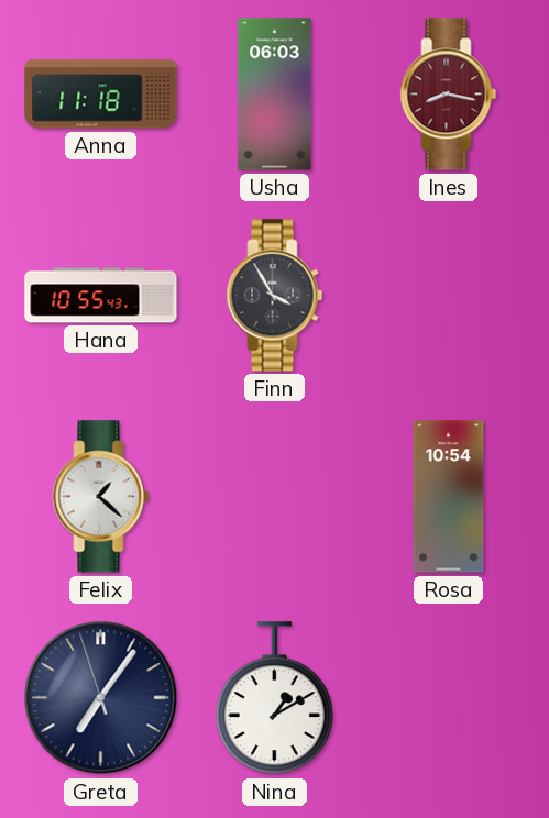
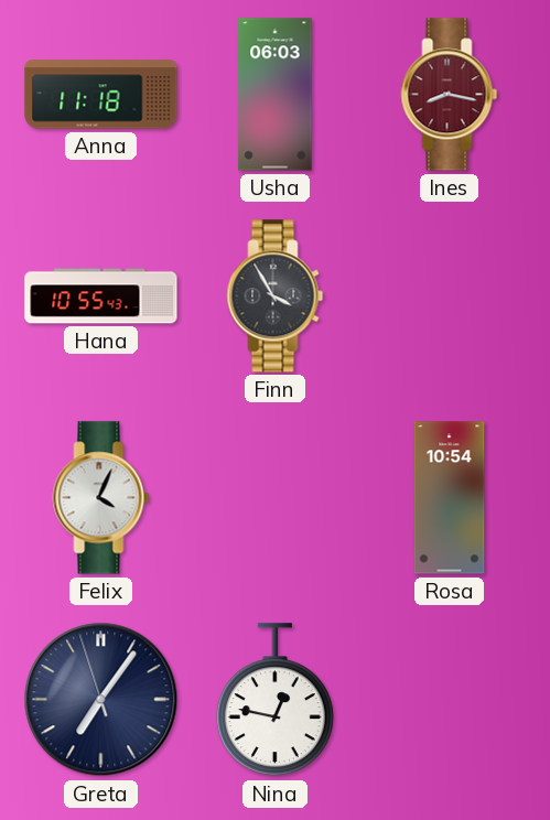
Felix: 1:22 -> 4:04
Nina: 1:10 -> 12:47
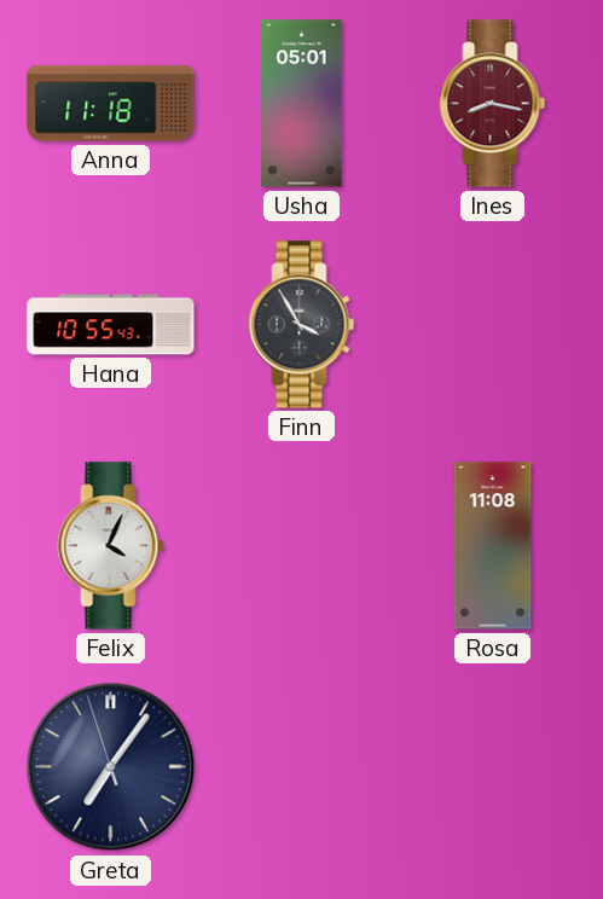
Usha: 06:03 -> 05:01
Rosa: 10:54 -> 11:08
Nina: 12:47 -> none
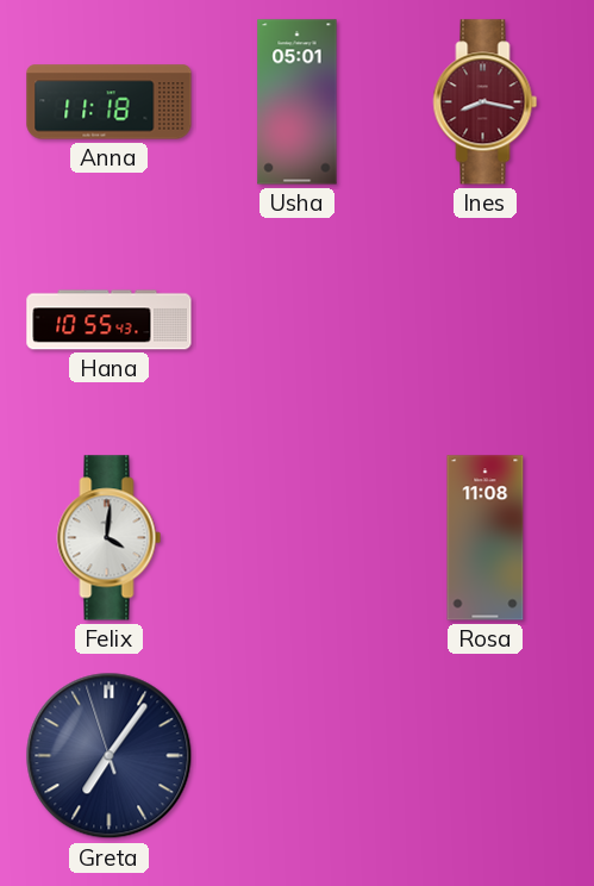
Finn: 3:55 -> none
Felix: 4:04 -> 4:01
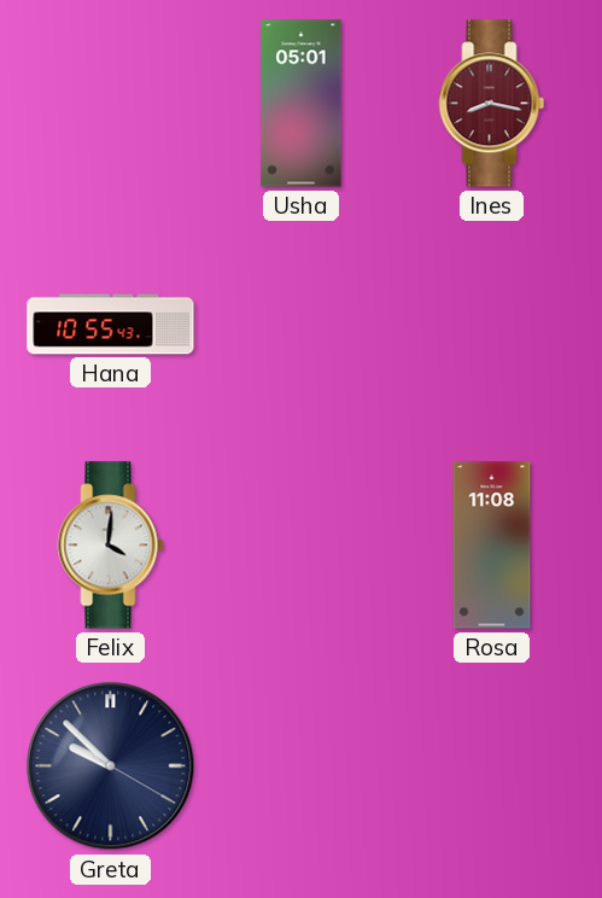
Anna: 11:18 -> none
Greta: 7:05 -> 9:52
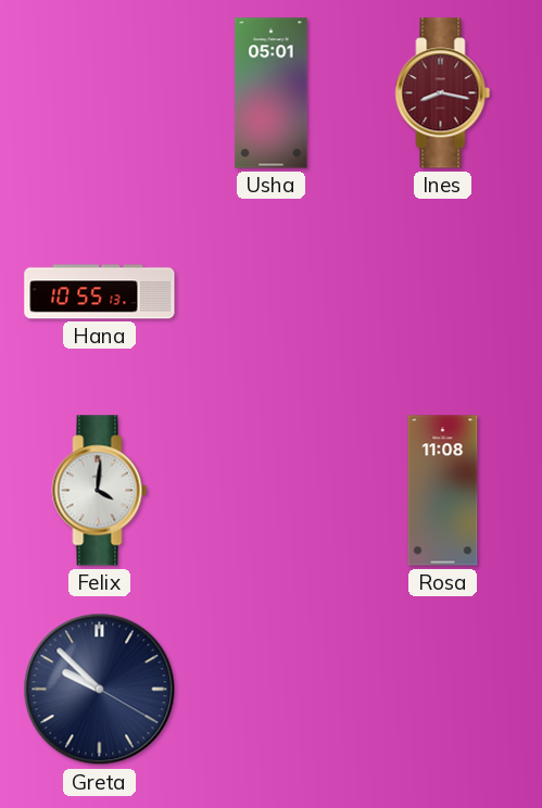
Hana: 10:55:43 -> 10:55:13
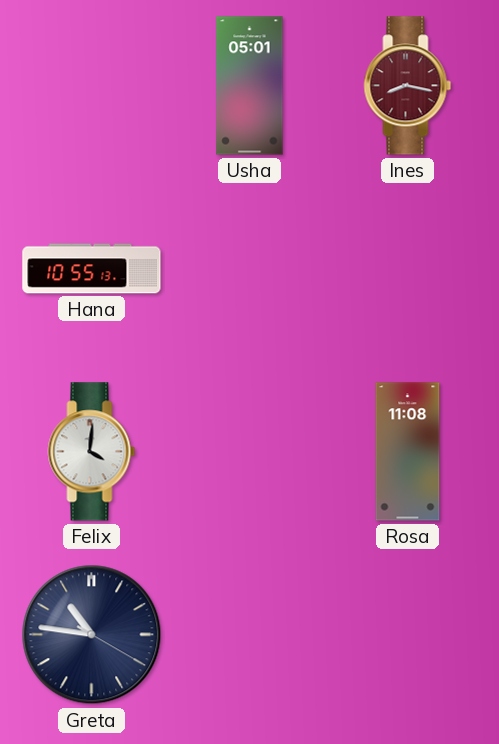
Greta: 9:52 -> 10:46
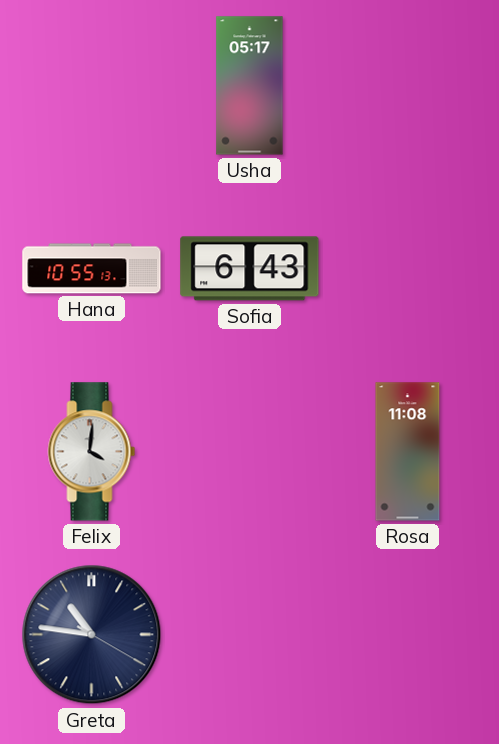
Usha: 05:01 -> 05:17
Ines: 8:17 -> none
Sofia: none -> 6:43
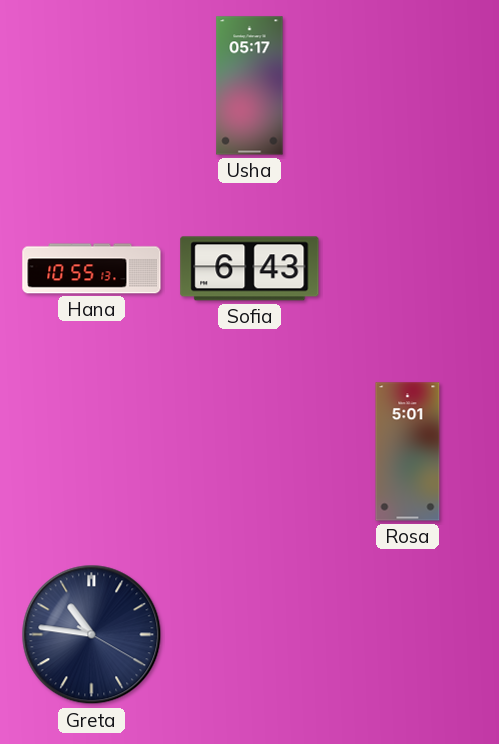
Felix: 4:01 -> none
Rosa: 11:08 -> 5:01
